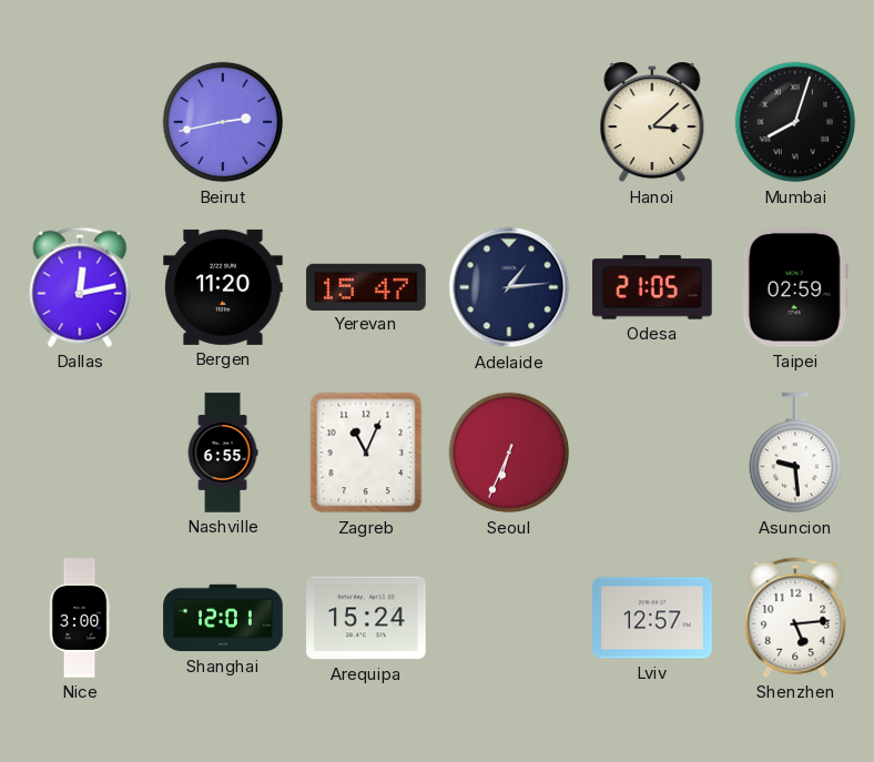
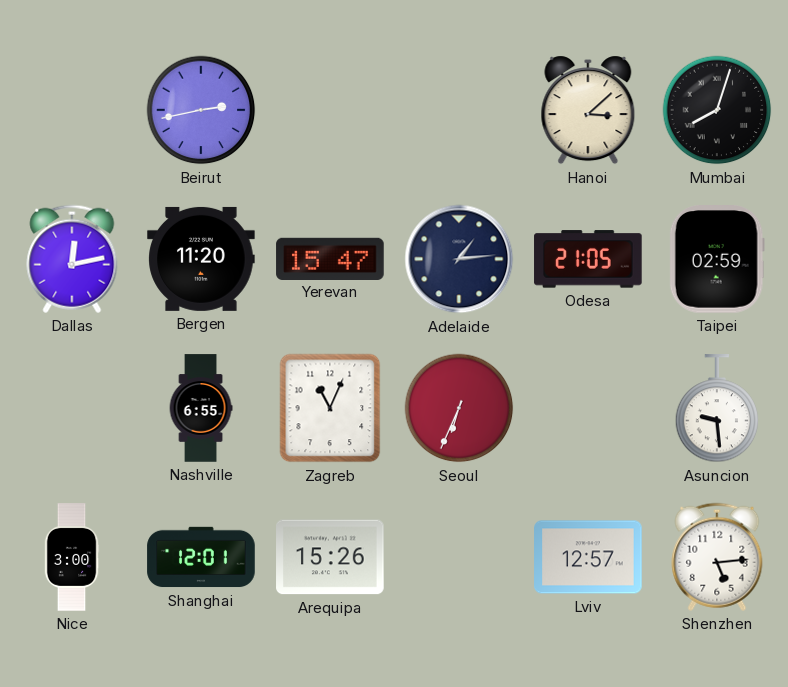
Arequipa: 15:24 -> 15:26
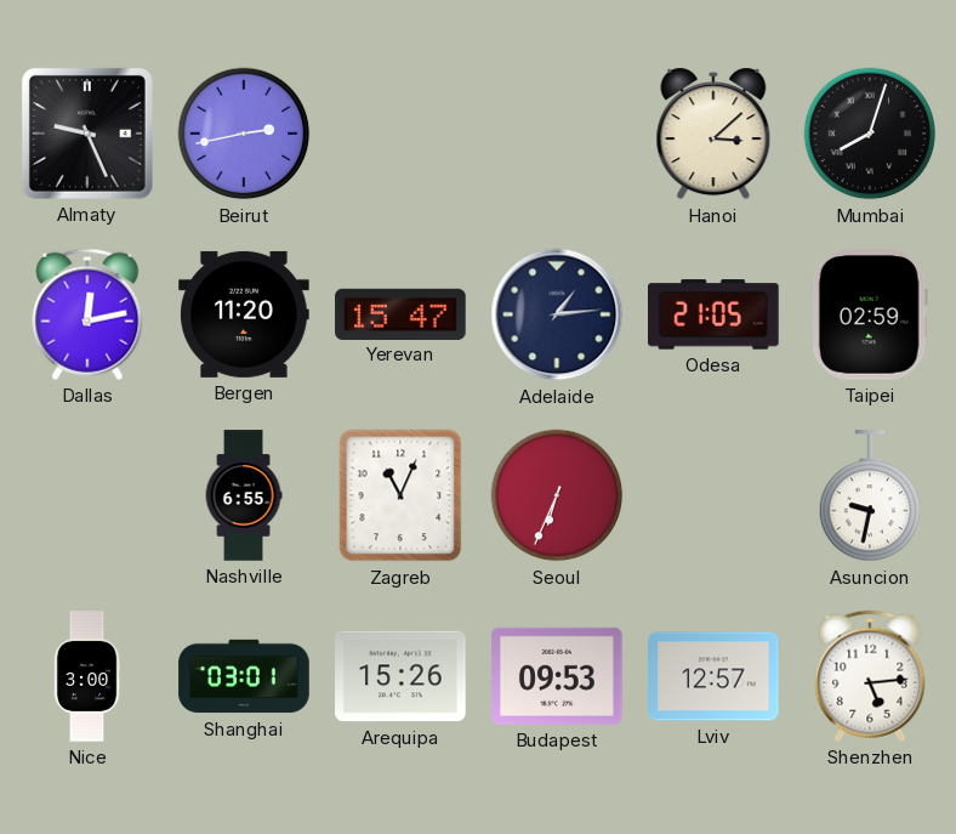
Almaty: none -> 9:26
Asuncion: 9:29 -> 9:32
Shanghai: 12:01 -> 03:01
Budapest: none -> 09:53
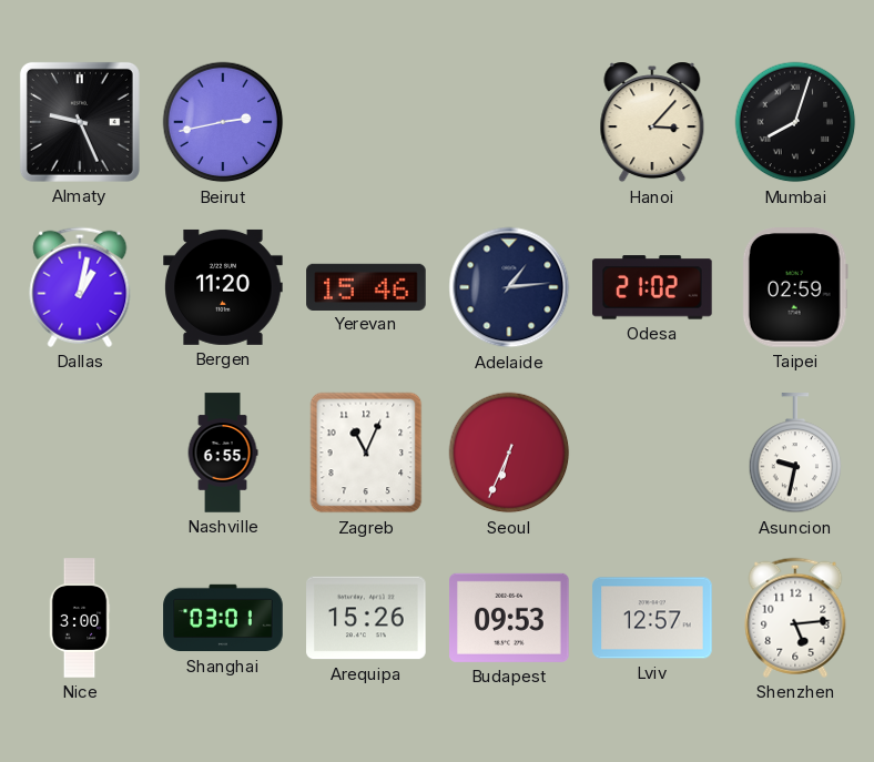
Hanoi: 3:08 -> 3:07
Dallas: 12:13 -> 1:02
Yerevan: 15:47 -> 15:46
Odesa: 21:05 -> 21:02
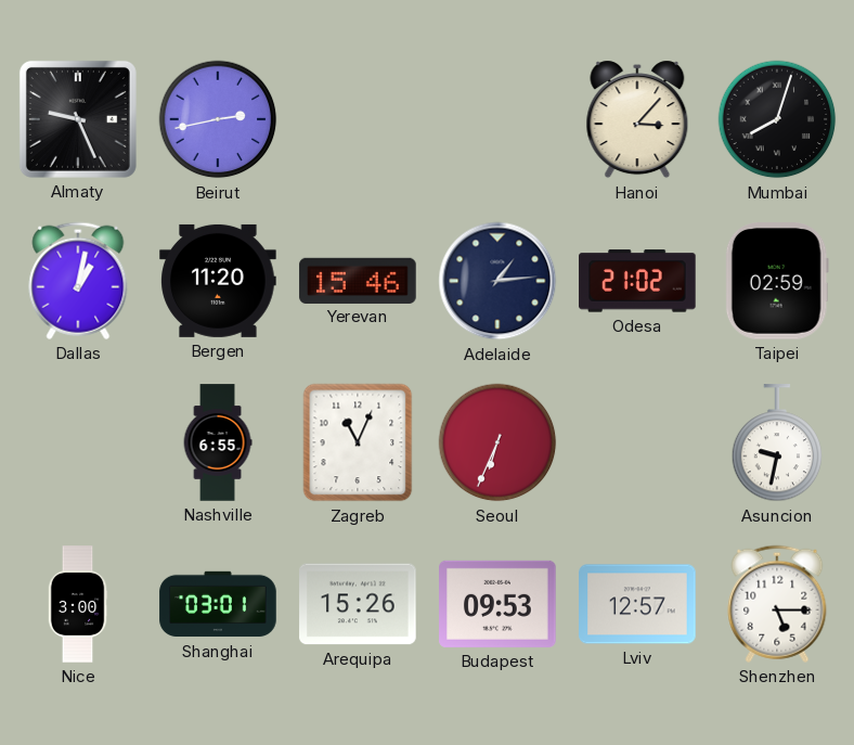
Shenzhen: 5:14 -> 5:15
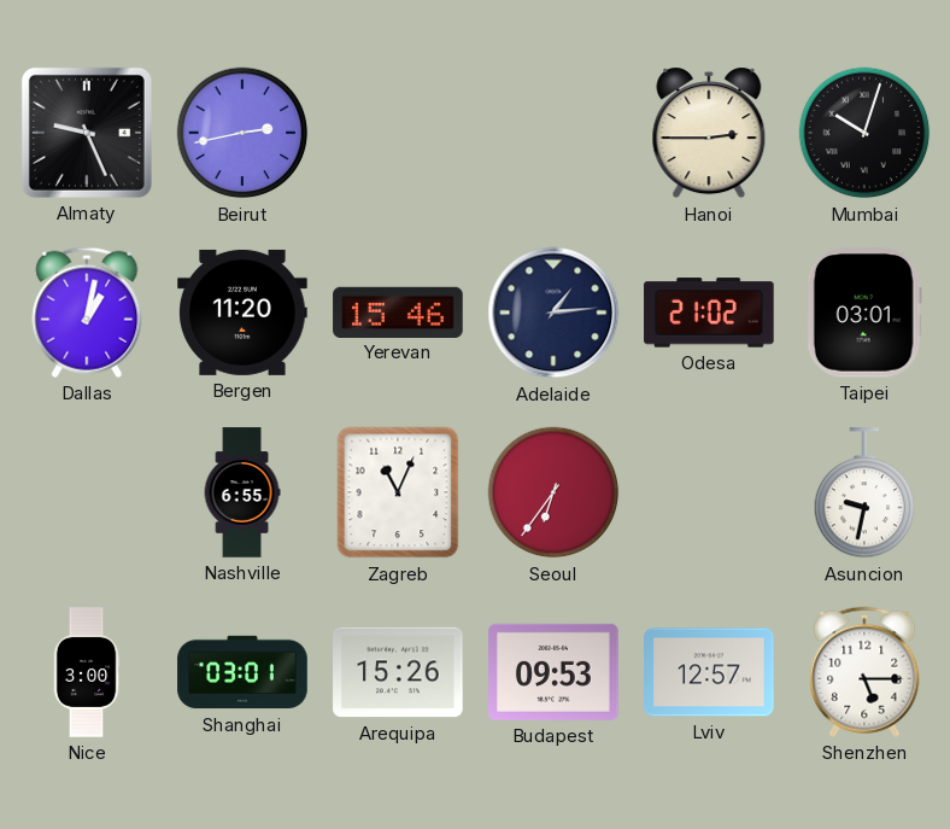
Hanoi: 3:07 -> 2:45
Mumbai: 8:03 -> 10:03
Taipei: 02:59 -> 03:01
Seoul: 6:34 -> 6:36
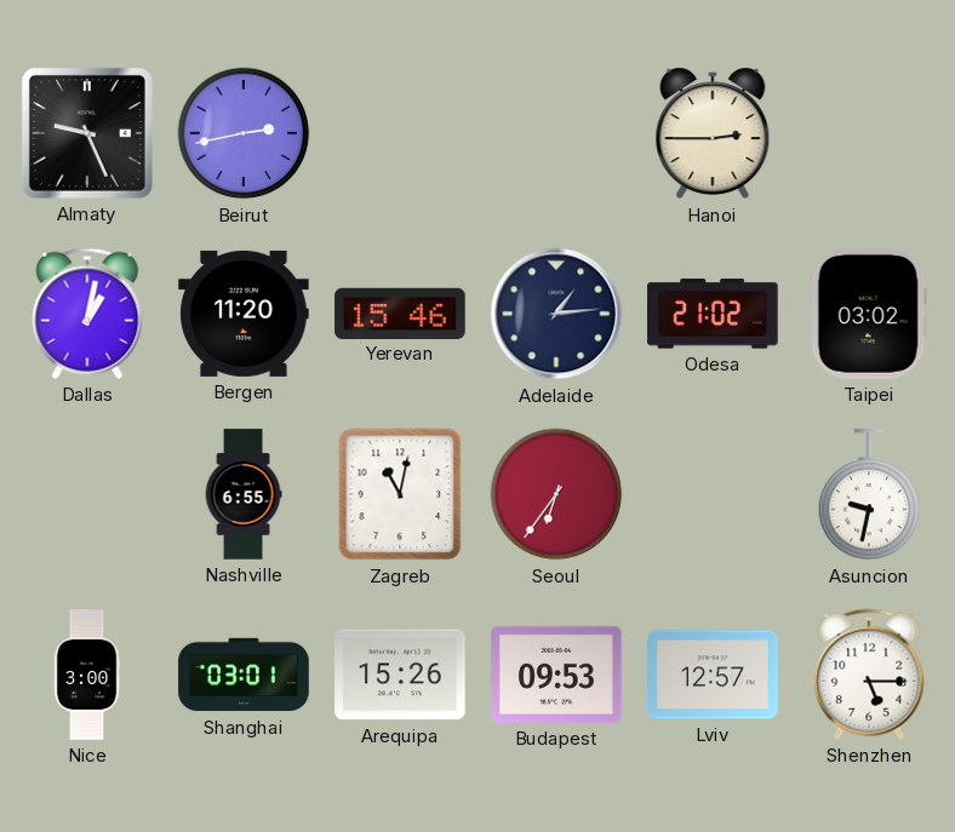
Mumbai: 10:03 -> none
Taipei: 03:01 -> 03:02
Zagreb: 11:04 -> 11:02
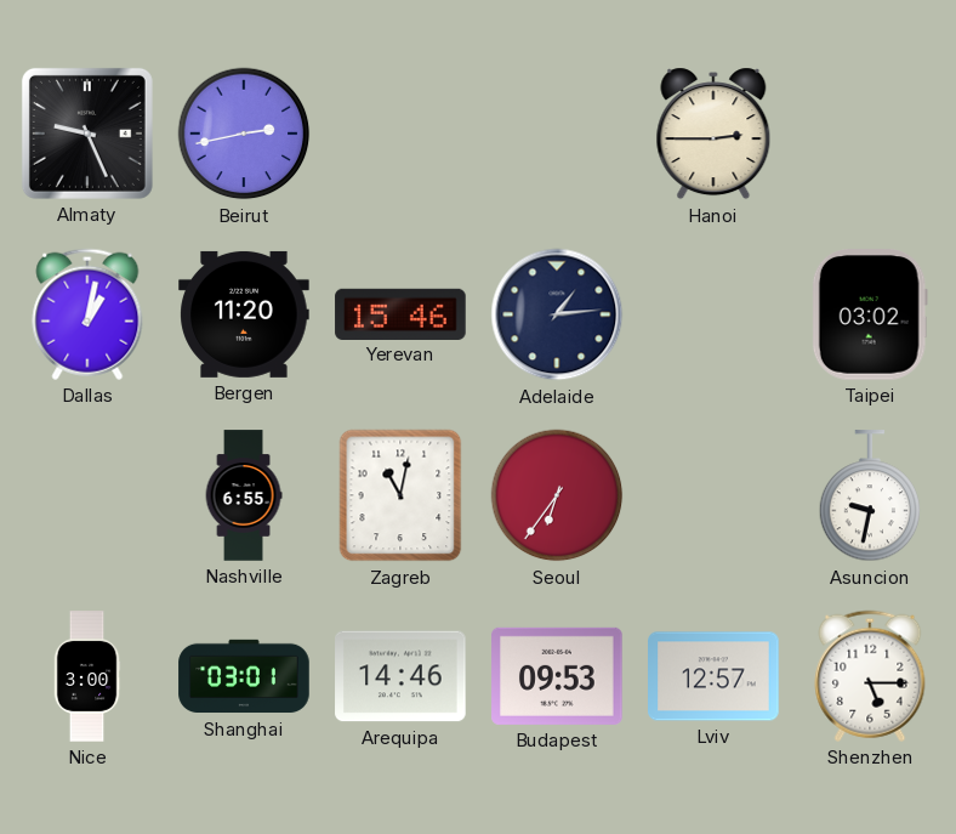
Odesa: 21:02 -> none
Arequipa: 15:26 -> 14:46
